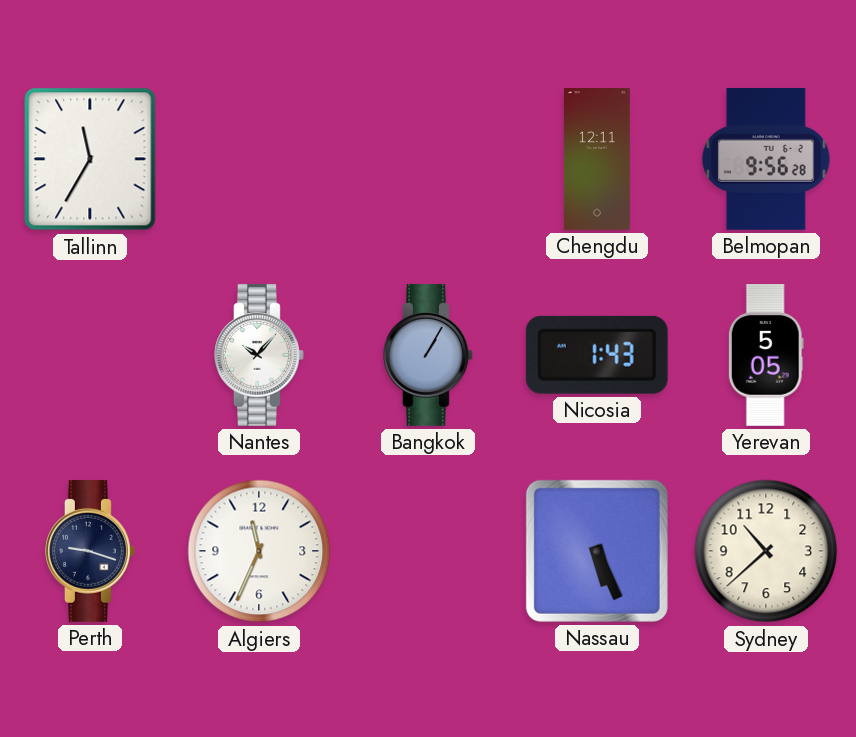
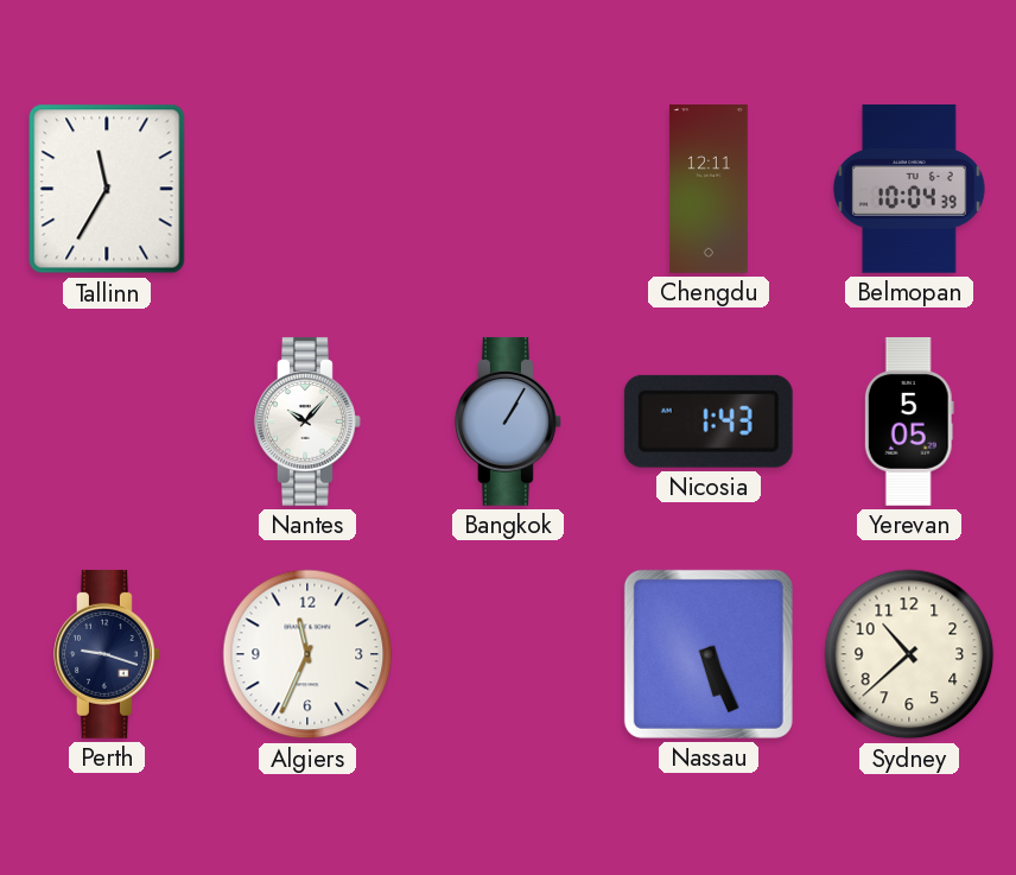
Belmopan: 9:56 -> 10:04
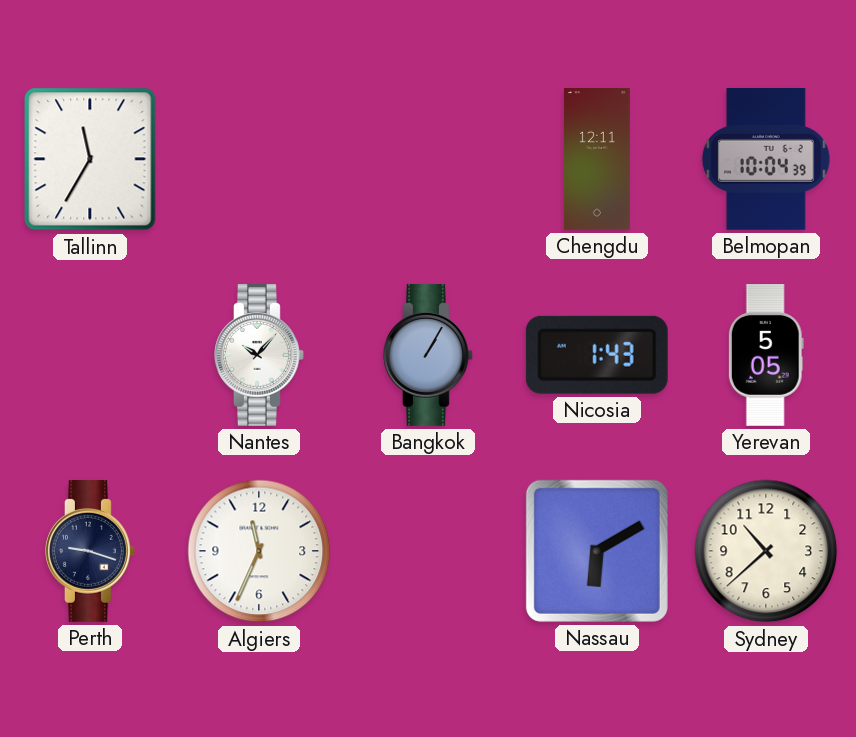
Nassau: 5:26 -> 6:10
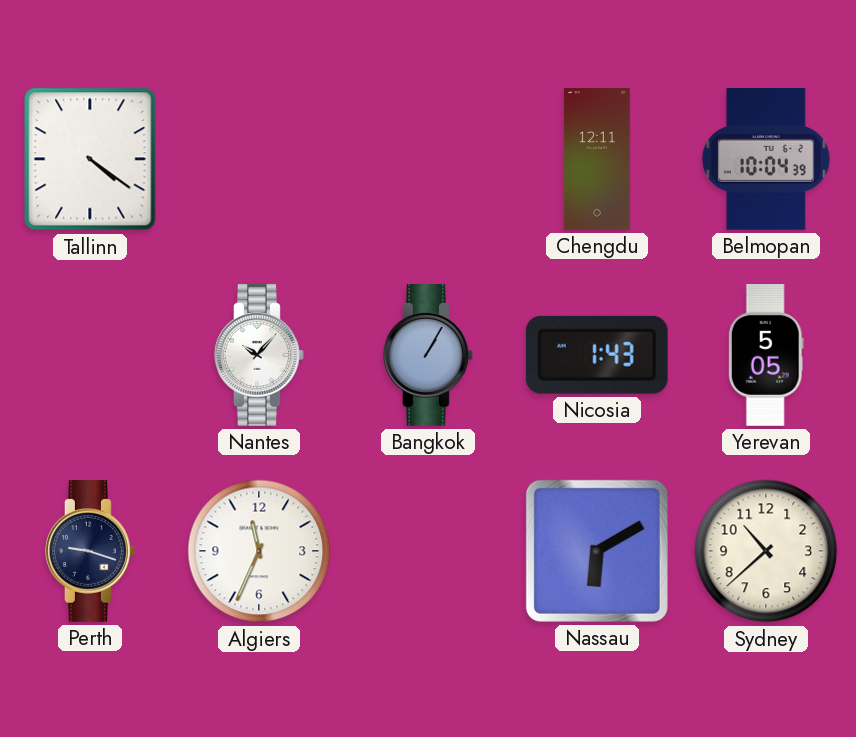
Tallinn: 11:35 -> 4:21
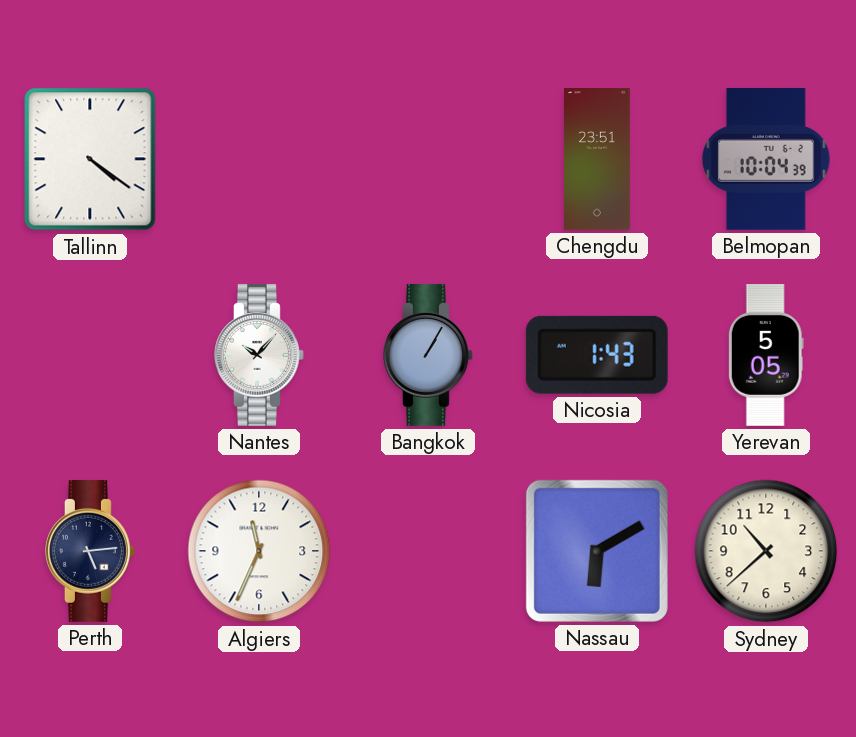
Chengdu: 12:11 -> 23:51
Perth: 9:18 -> 5:14
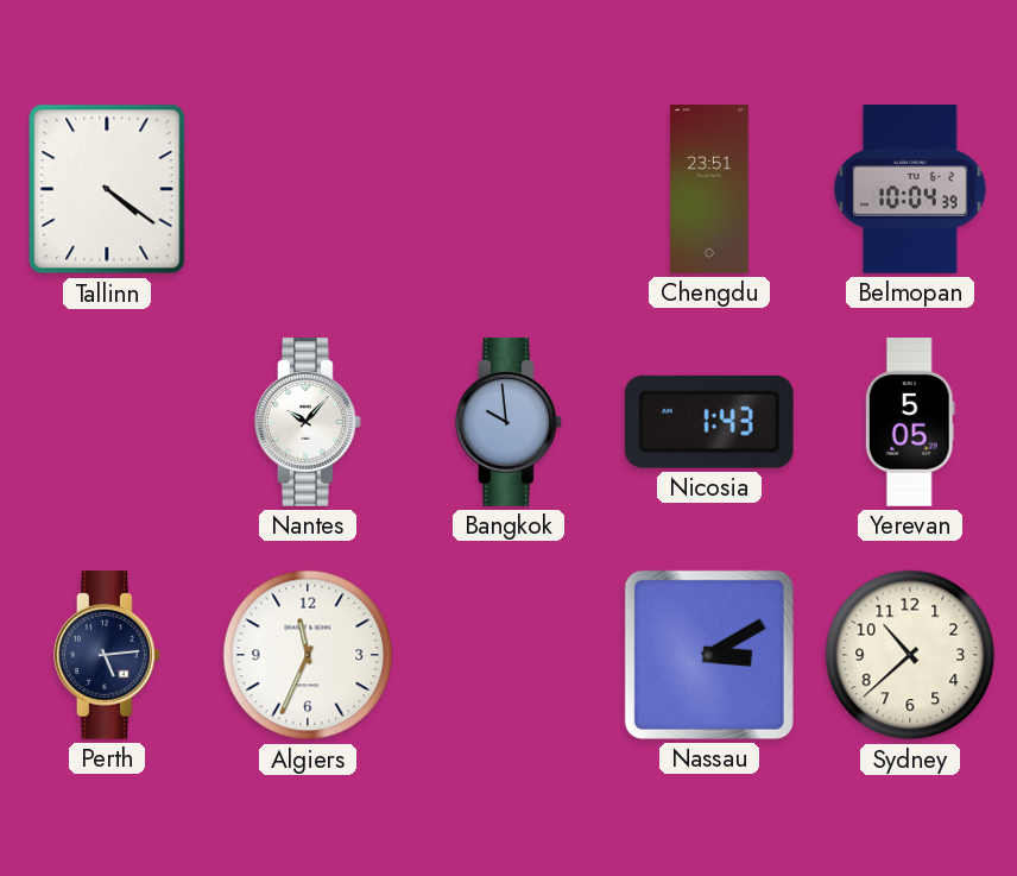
Bangkok: 1:05 -> 9:59
Nassau: 6:10 -> 3:10
